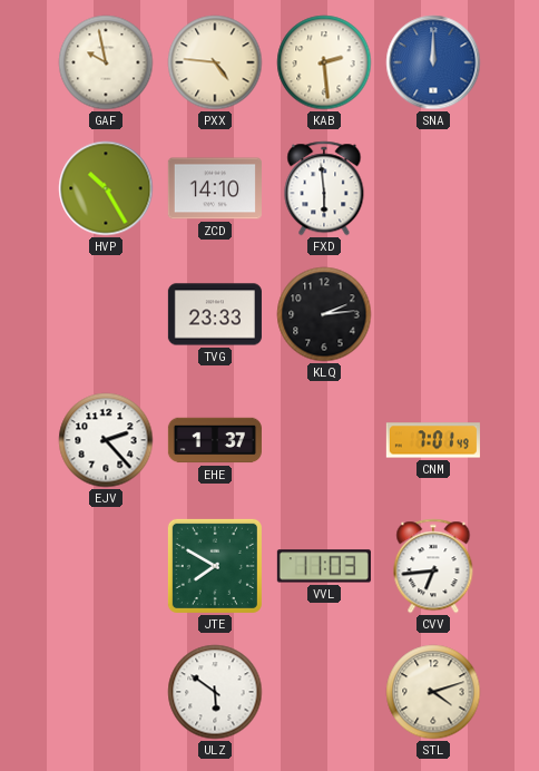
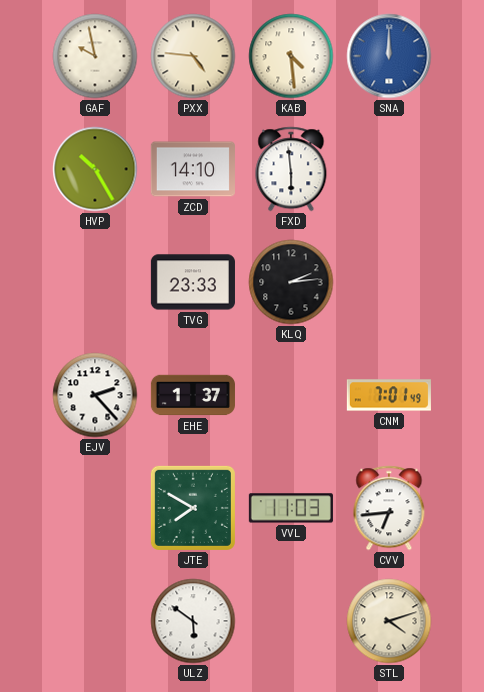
KAB: 2:29 -> 4:29
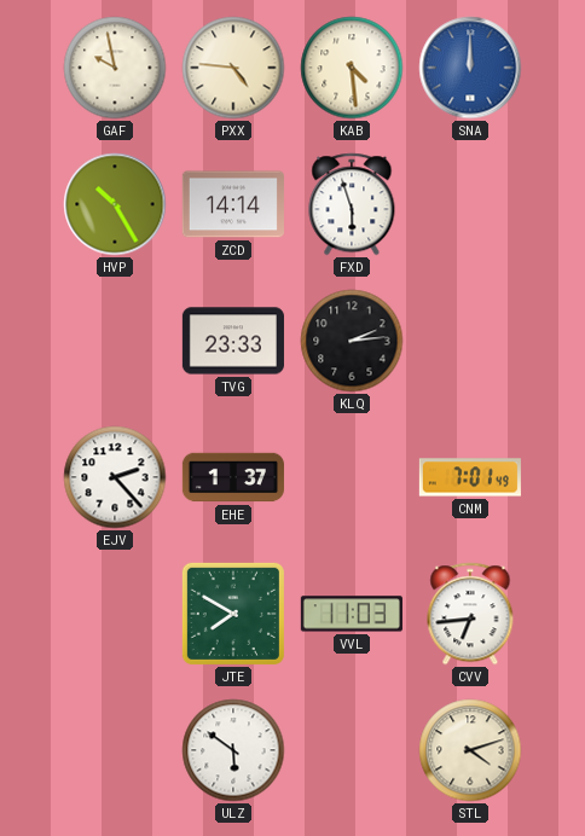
ZCD: 14:10 -> 14:14
FXD: 5:59 -> 5:57
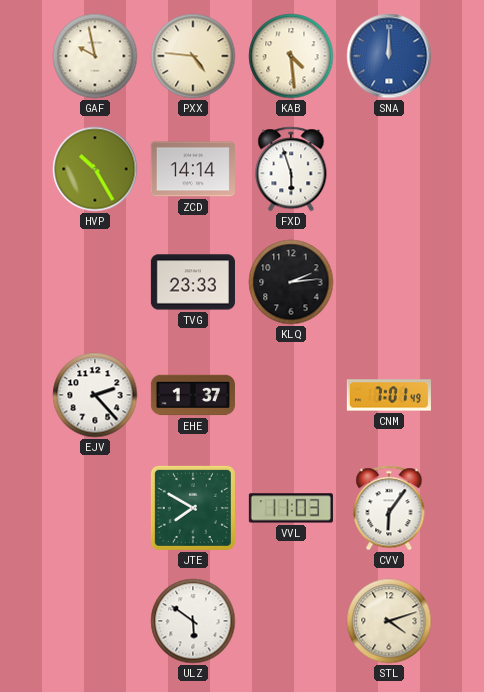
CVV: 6:44 -> 6:06
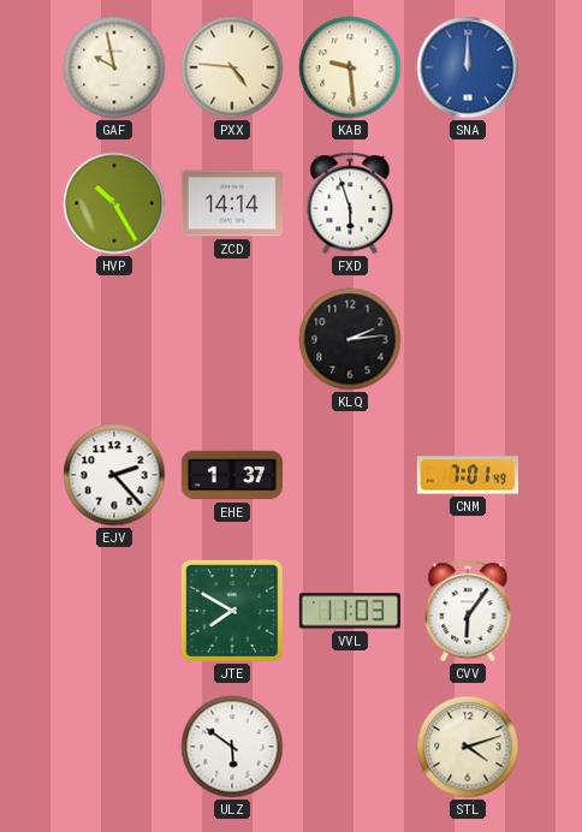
KAB: 4:29 -> 9:29
TVG: 23:33 -> none
